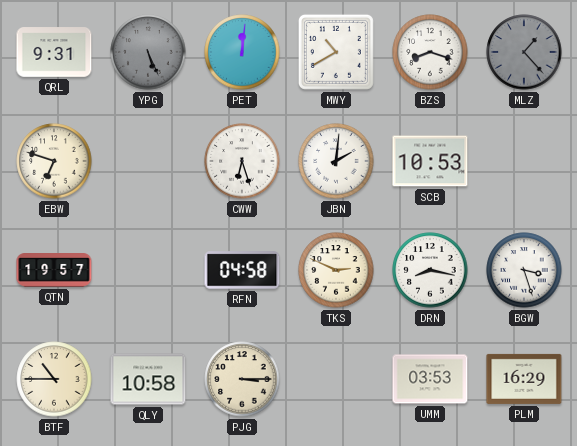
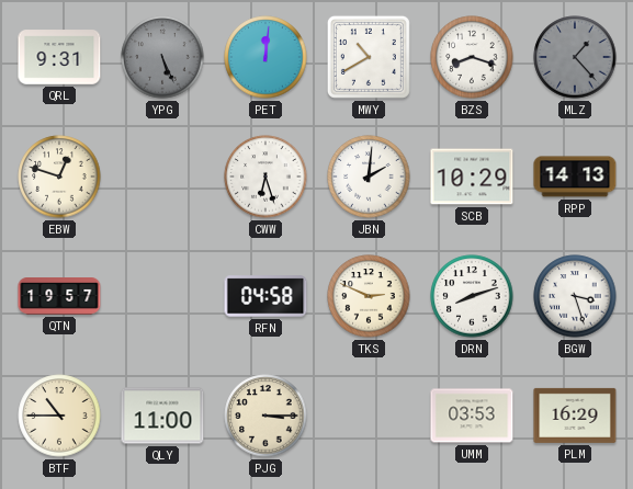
EBW: 6:48 -> 12:48
SCB: 10:53 -> 10:29
RPP: none -> 14:13
DRN: 8:17 -> 8:12
QLY: 10:58 -> 11:00
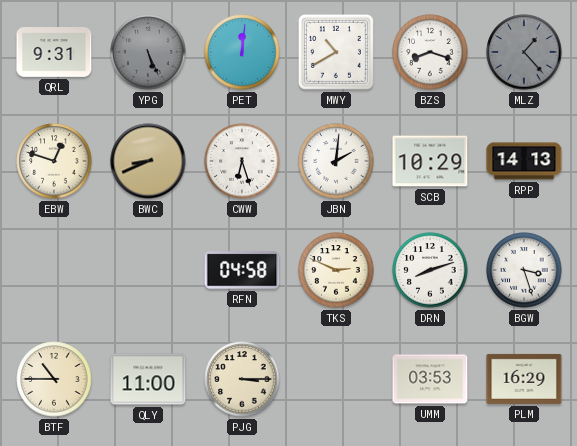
BWC: none -> 8:41
QTN: 19:57 -> none
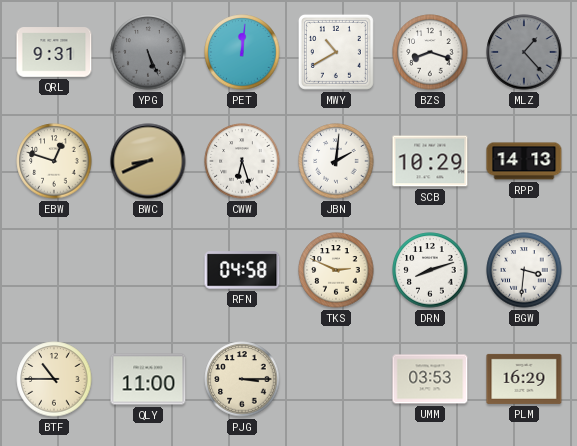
BGW: 3:27 -> 3:31
